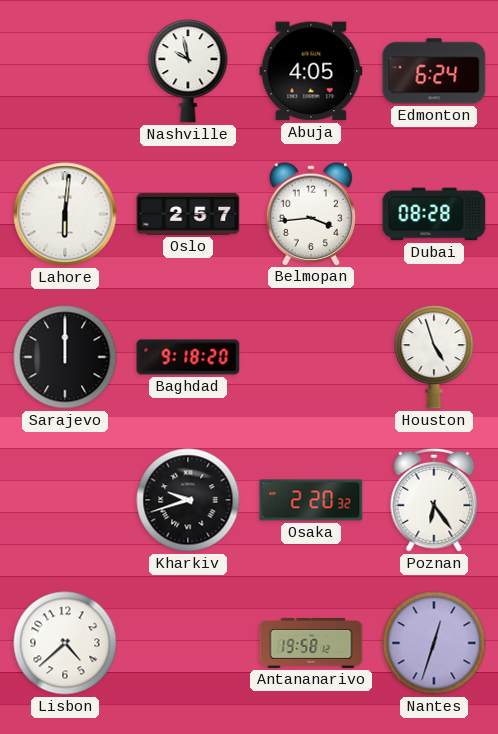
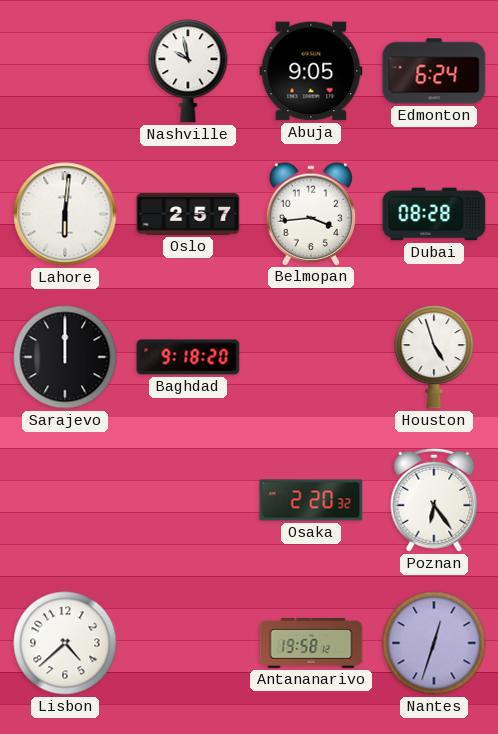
Abuja: 4:05 -> 9:05
Kharkiv: 9:42 -> none
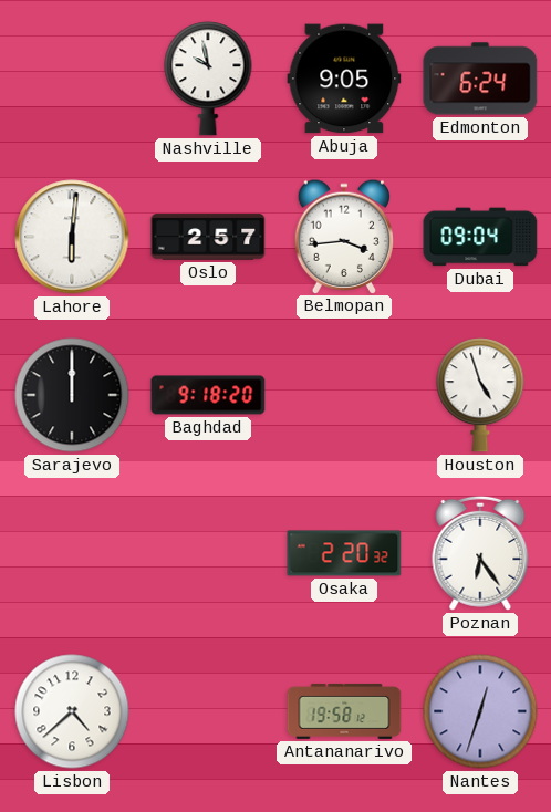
Dubai: 08:28 -> 09:04
